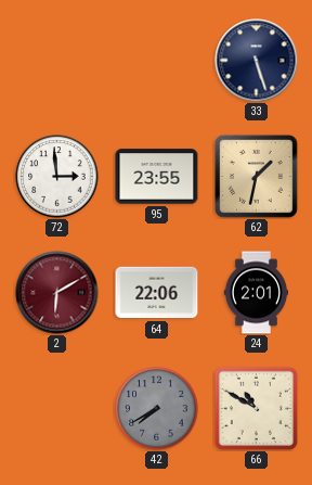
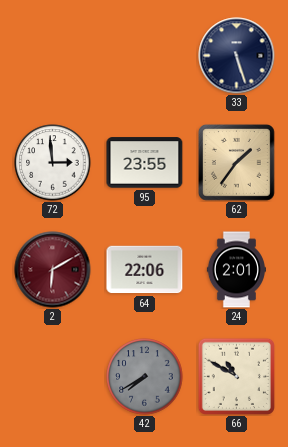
62: 1:32 -> 1:36
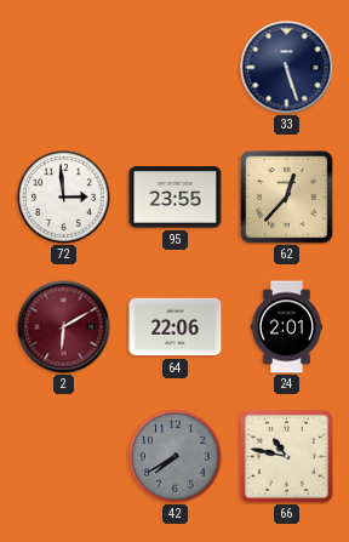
62: 1:36 -> 12:37
66: 10:50 -> 10:47
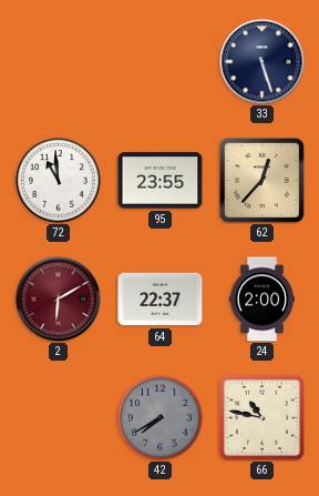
72: 2:59 -> 10:59
64: 22:06 -> 22:37
24: 2:01 -> 2:00
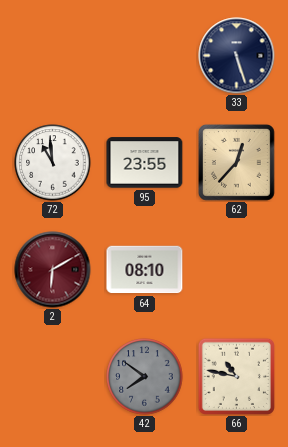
64: 22:37 -> 08:10
24: 2:00 -> none
42: 7:40 -> 7:51
